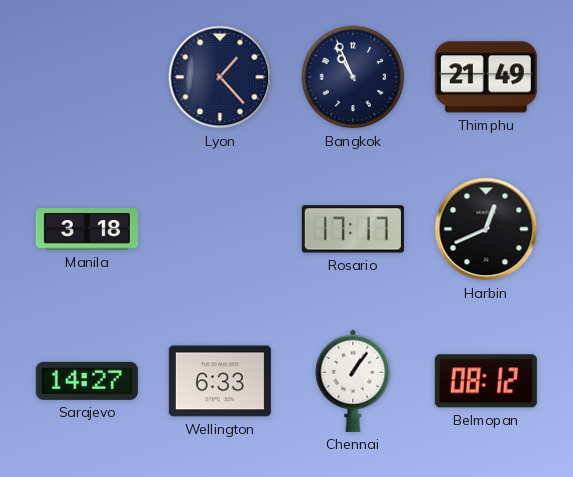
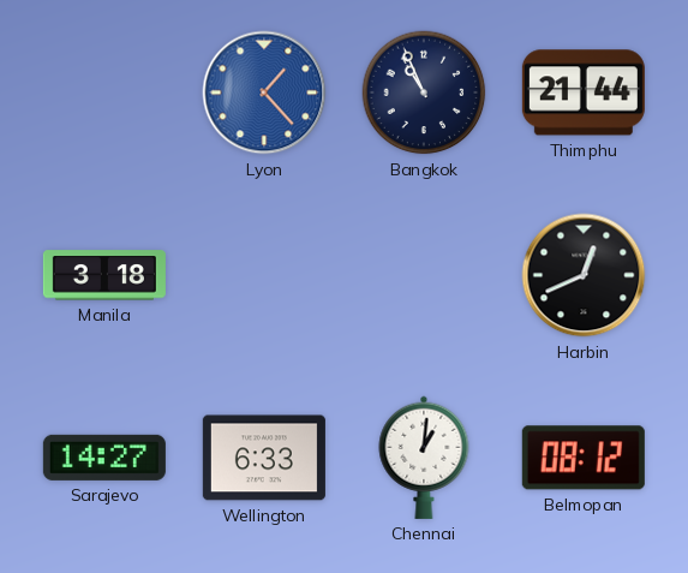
Lyon dial: navy -> blue
Thimphu: 21:49 -> 21:44
Rosario: 17:17 -> none
Chennai: 1:06 -> 1:01
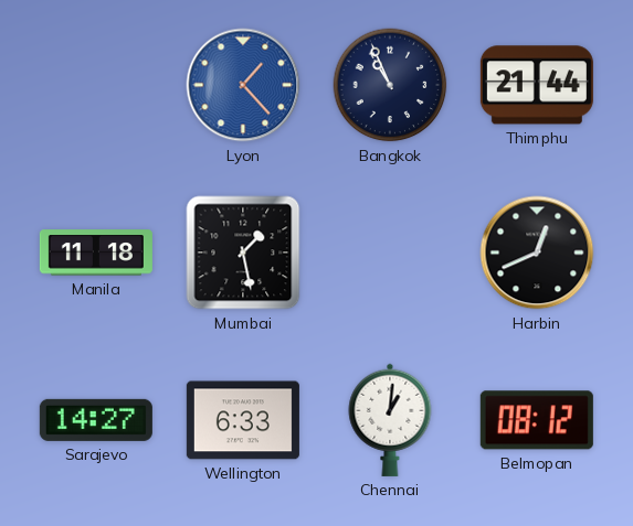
Manila: 3:18 -> 11:18
Mumbai: none -> 1:28
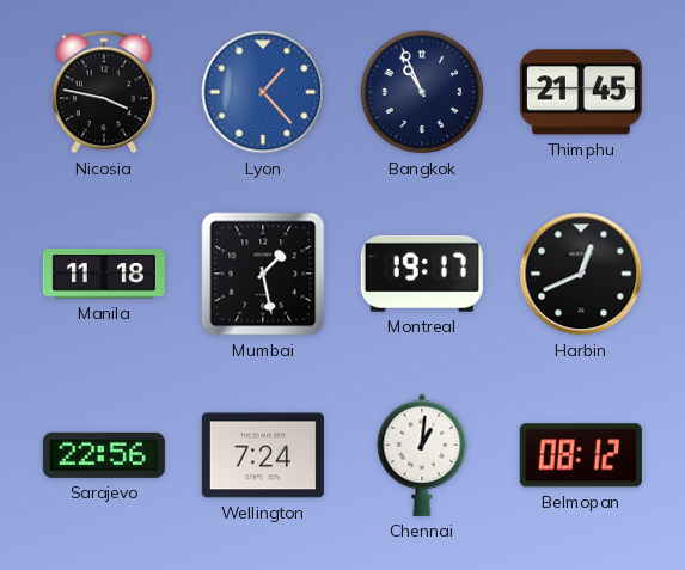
Nicosia: none -> 3:47
Thimphu: 21:44 -> 21:45
Montreal: none -> 19:17
Sarajevo: 14:27 -> 22:56
Wellington: 6:33 -> 7:24
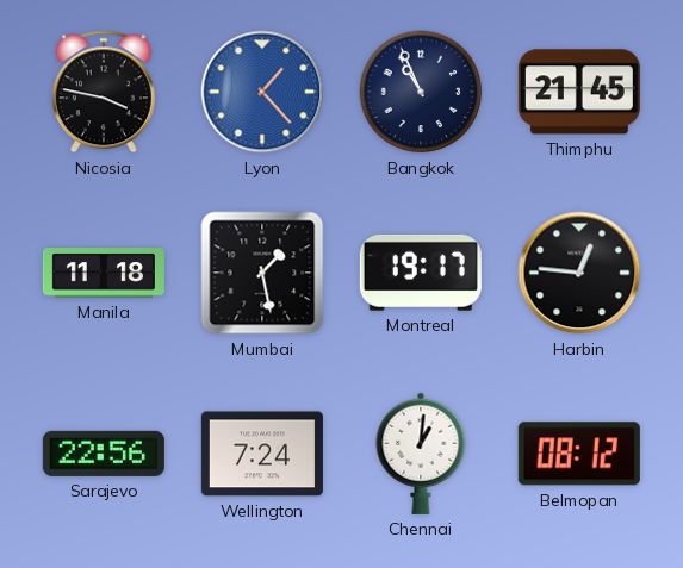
Harbin: 12:41 -> 12:46
